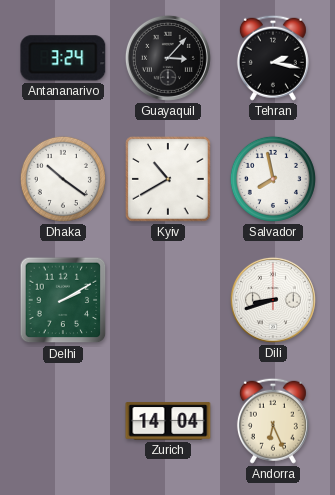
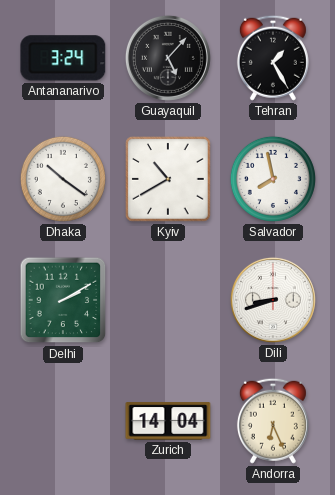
Guayaquil: 3:07 -> 5:07
Tehran: 2:17 -> 1:25
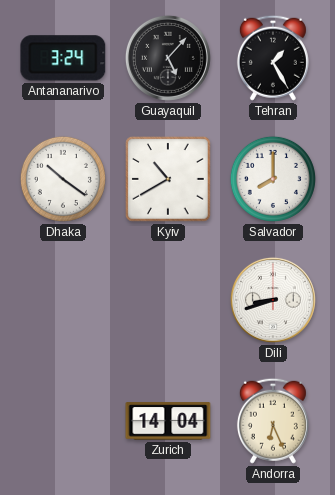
Salvador: 7:58 -> 8:00
Delhi: 2:10 -> none
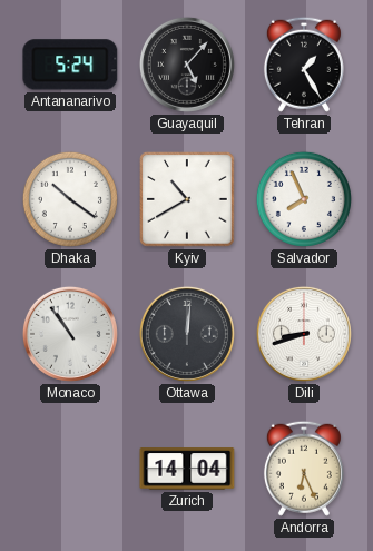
Antananarivo: 3:24 -> 5:24
Salvador: 8:00 -> 7:56
Monaco: none -> 10:54
Ottawa: none -> 12:01
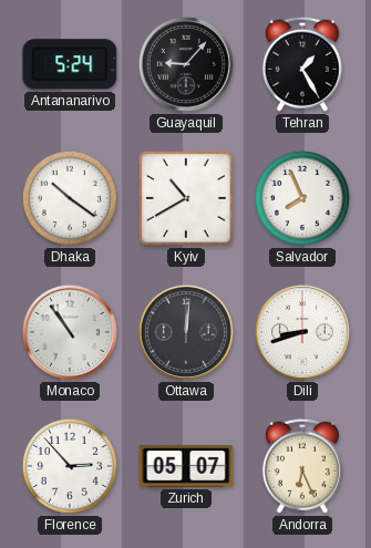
Guayaquil: 5:07 -> 9:07
Florence: none -> 2:53
Zurich: 14:04 -> 05:07
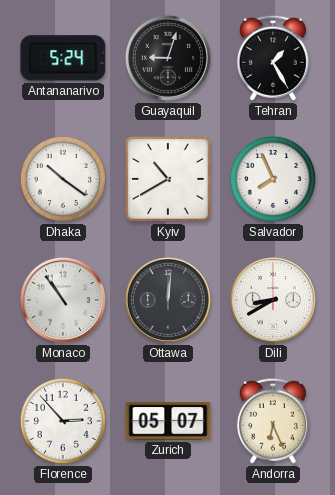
Guayaquil: 9:07 -> 9:03
Dili: 8:42 -> 8:40
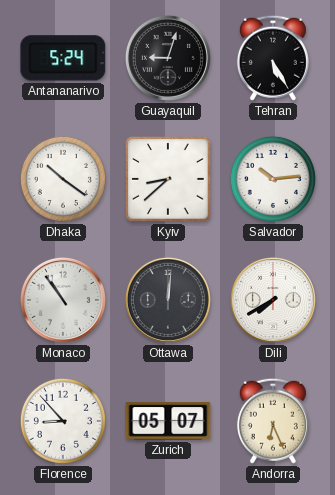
Tehran: 1:25 -> 5:25
Kyiv: 10:40 -> 8:38
Salvador: 7:56 -> 10:14
Dili: 8:40 -> 7:40
Florence: 2:53 -> 8:53
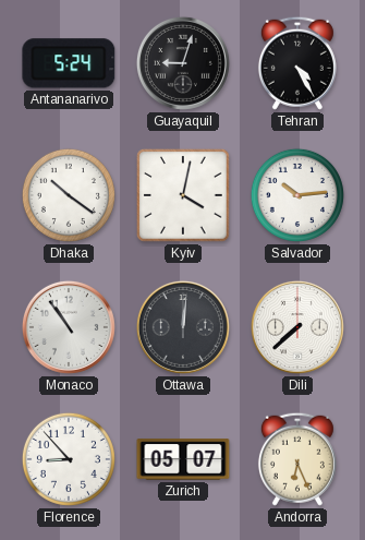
Tehran: 5:25 -> 4:25
Kyiv: 8:38 -> 4:02
Dili: 7:40 -> 7:38
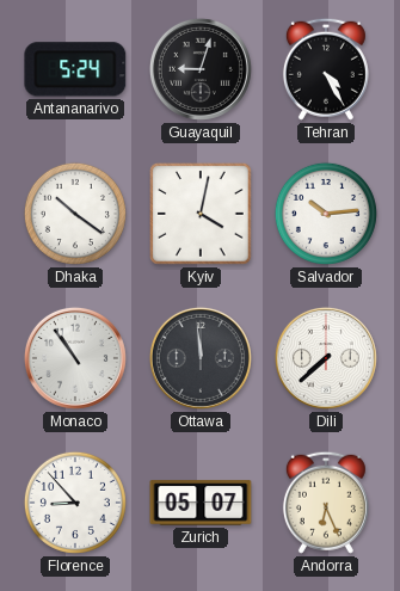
Ottawa: 12:01 -> 11:59
